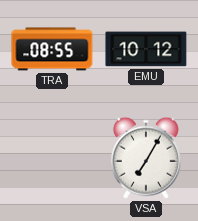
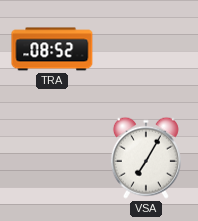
TRA: 08:55 -> 08:52
EMU: 10:12 -> none
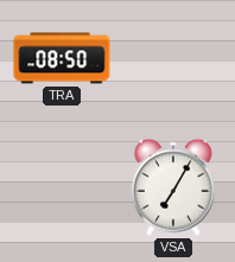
TRA: 08:52 -> 08:50
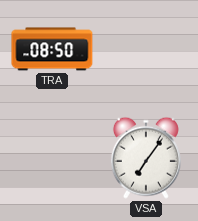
VSA: 7:05 -> 7:06
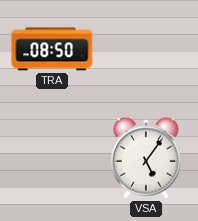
VSA: 7:06 -> 5:06
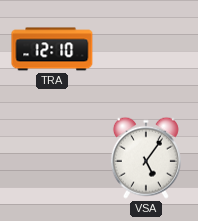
TRA: 08:50 -> 12:10
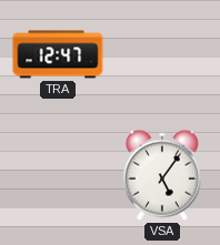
TRA: 12:10 -> 12:47
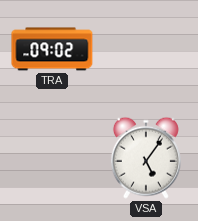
TRA: 12:47 -> 09:02
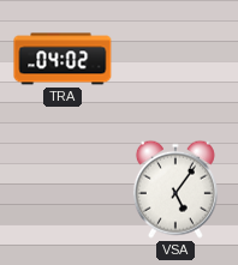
TRA: 09:02 -> 04:02
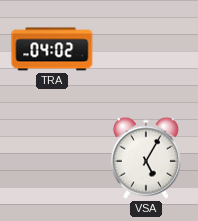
VSA: 5:06 -> 5:05
